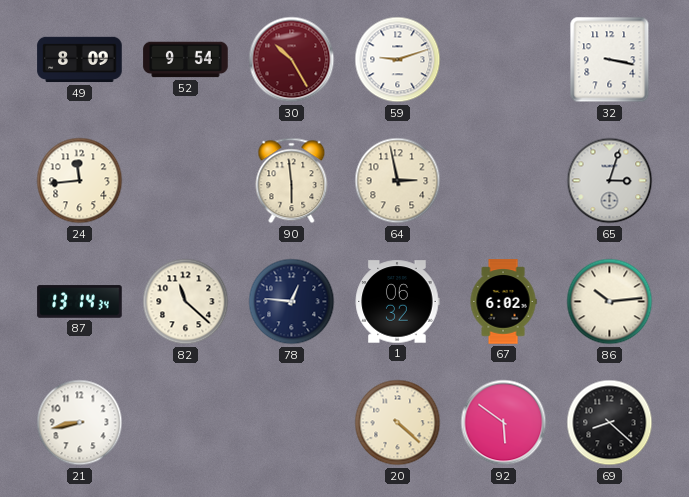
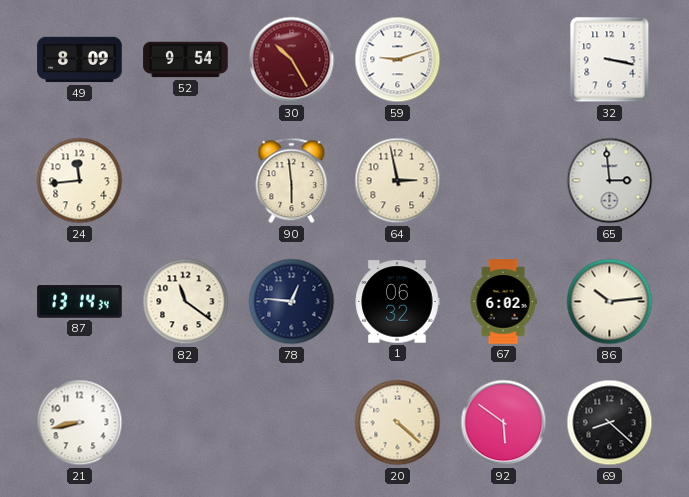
65: 3:03 -> 2:59
82: 11:22 -> 11:21
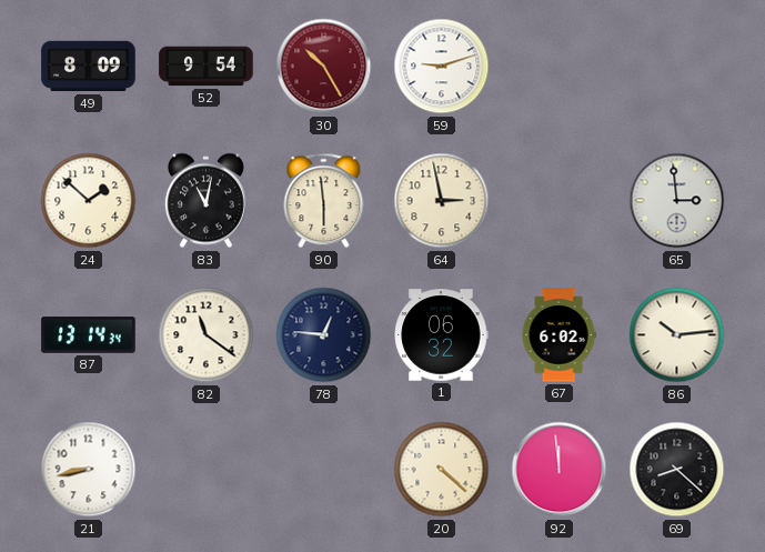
32: 3:17 -> none
24: 11:44 -> 1:52
83: none -> 11:02
92: 5:51 -> 11:59
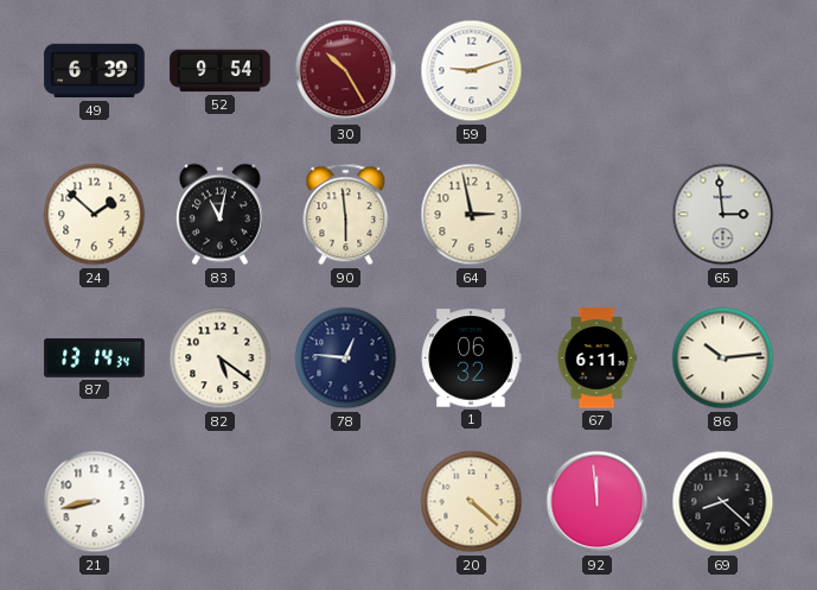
49: 8:09 -> 6:39
82: 11:21 -> 5:21
67: 6:02 -> 6:11
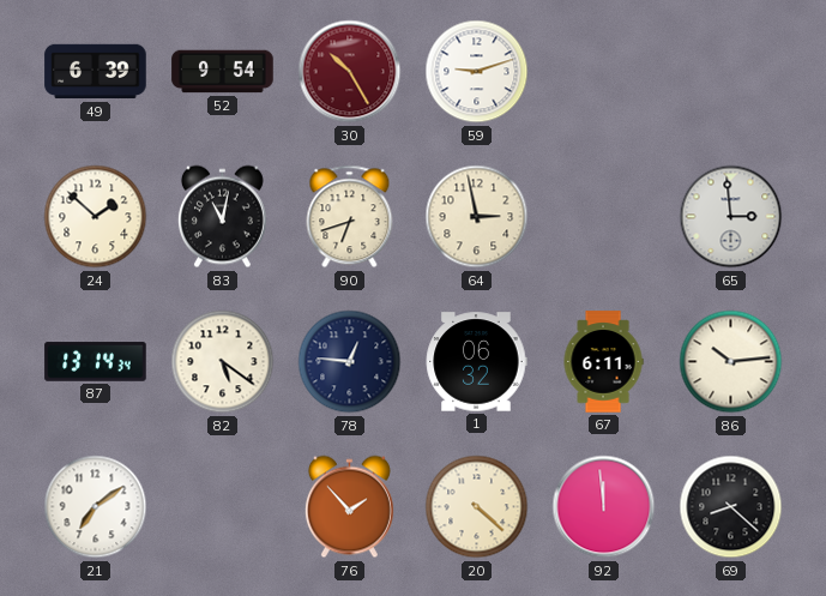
90: 5:59 -> 6:42
21: 8:43 -> 7:09
76: none -> 1:53
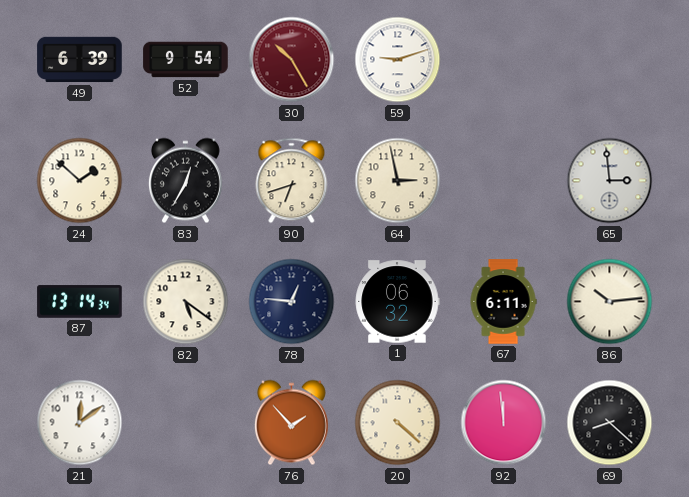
83: 11:02 -> 12:35
21: 7:09 -> 12:09
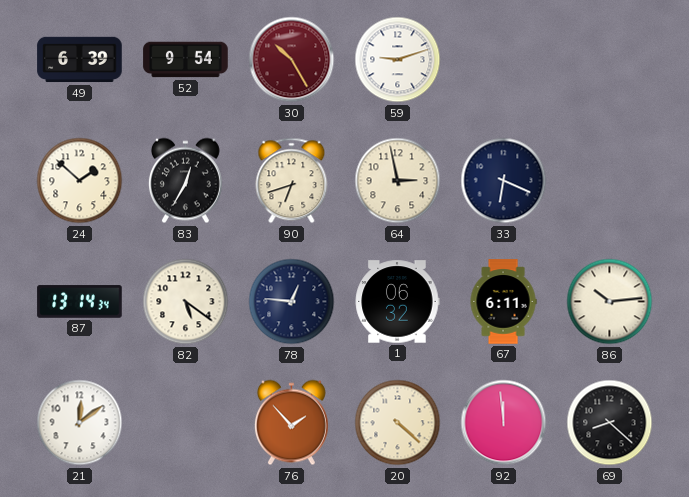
33: none -> 6:19
65: 2:59 -> none
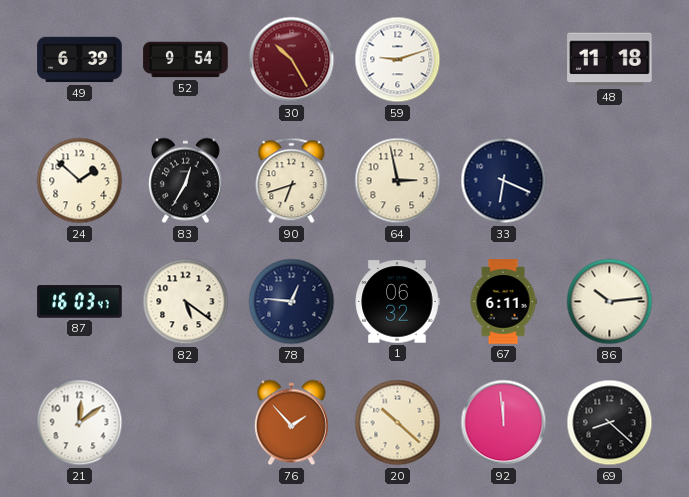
48: none -> 11:18
87: 13:14 -> 16:03
20: 4:22 -> 10:22
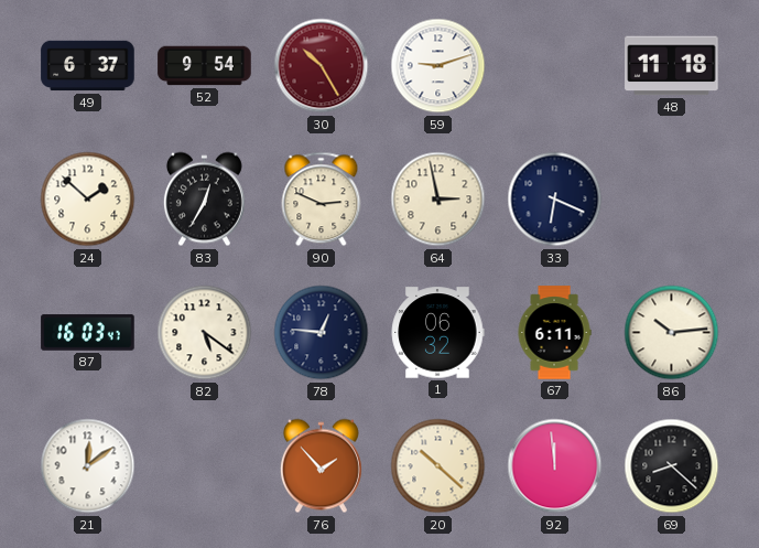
49: 6:39 -> 6:37
90: 6:42 -> 2:49
